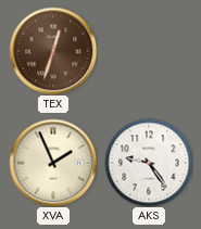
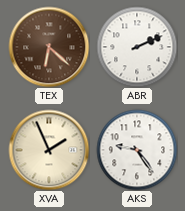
TEX: 12:33 -> 6:22
ABR: none -> 2:11
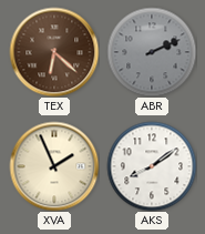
ABR dial: white -> grey
AKS: 9:24 -> 8:09
